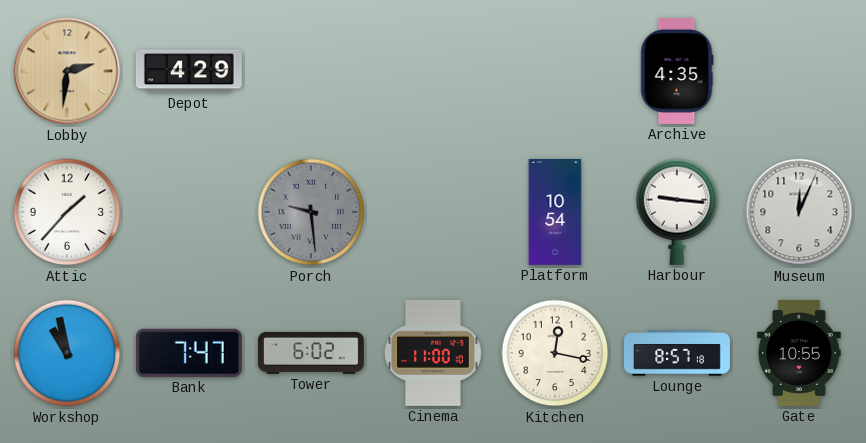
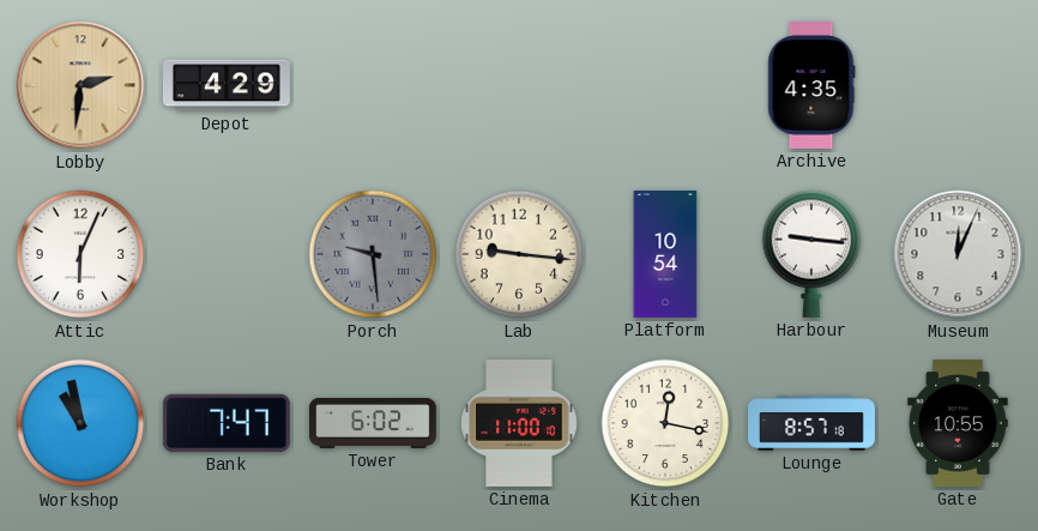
Attic: 1:37 -> 6:04
Lab: none -> 9:16
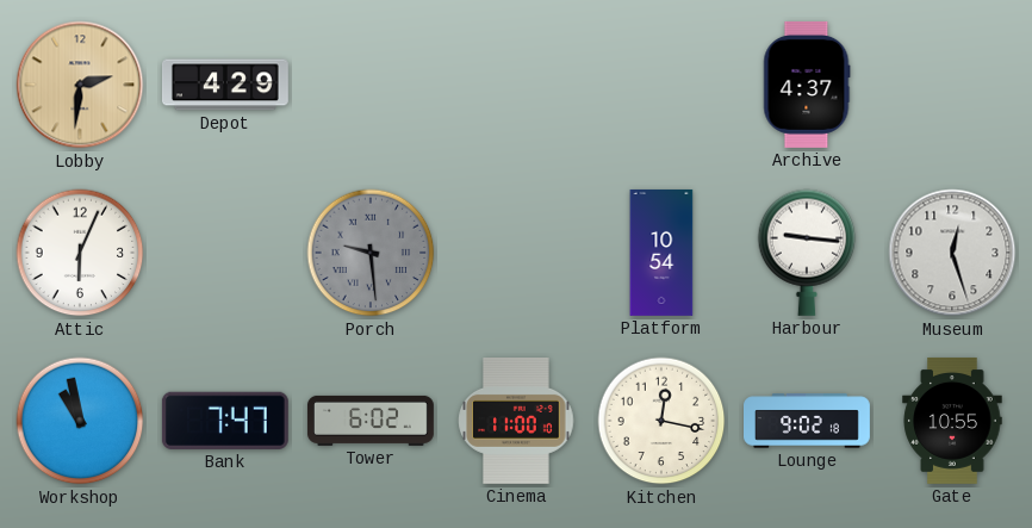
Archive: 4:35 -> 4:37
Lab: 9:16 -> none
Museum: 12:04 -> 12:27
Lounge: 8:57 -> 9:02
